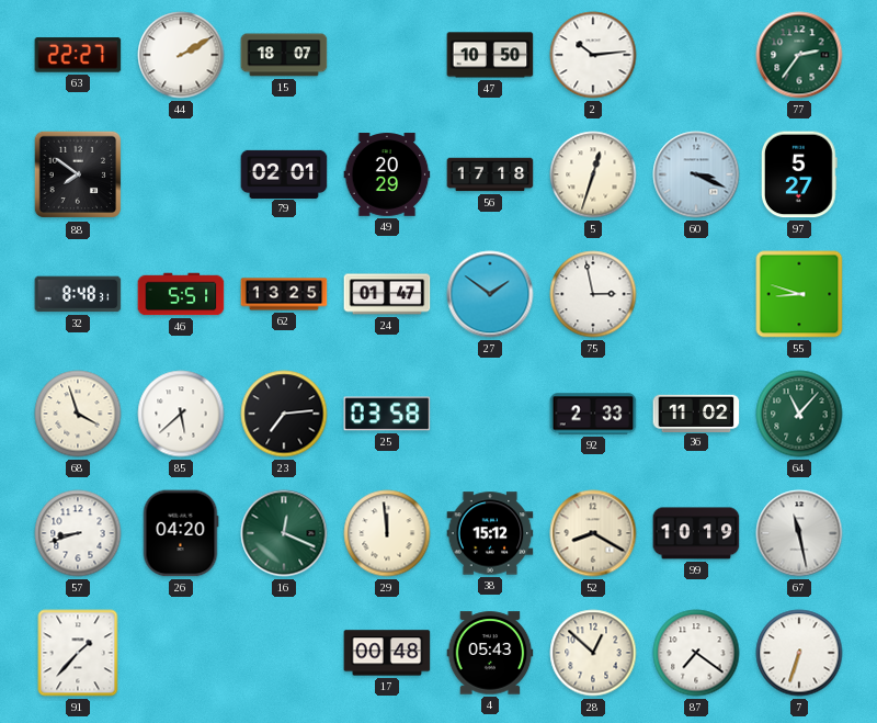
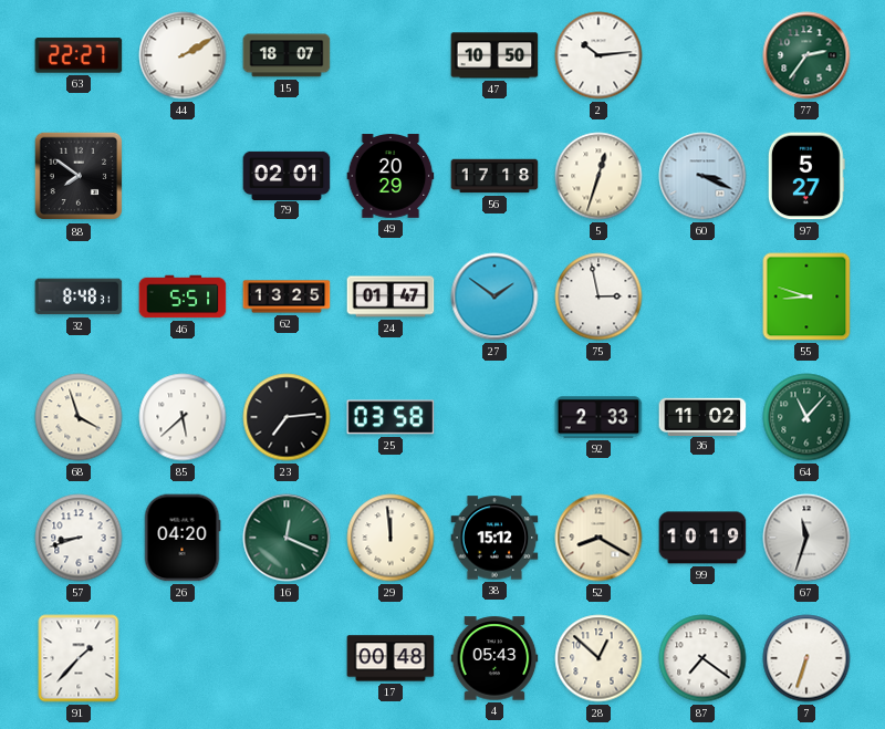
67: 11:28 -> 11:33
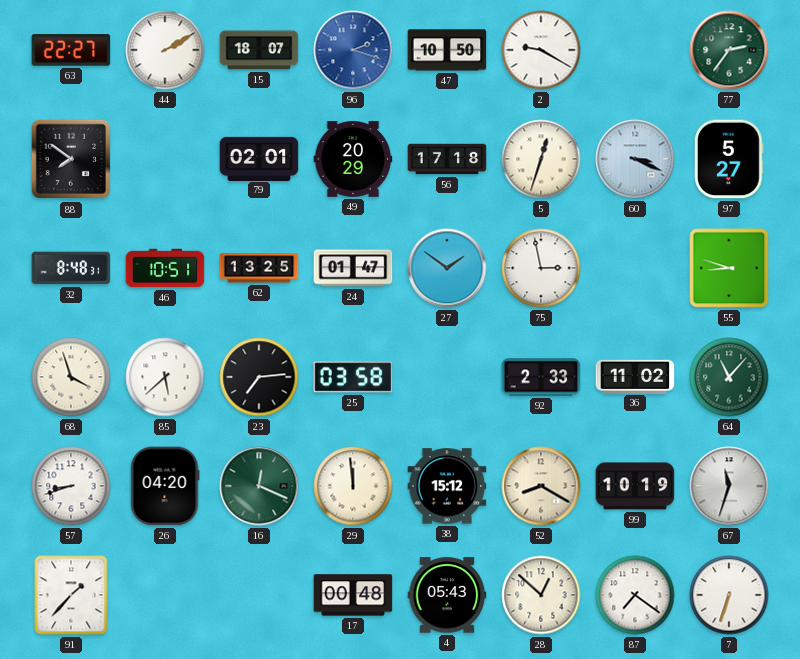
96: none -> 2:18
2: 10:14 -> 9:20
46: 5:51 -> 10:51
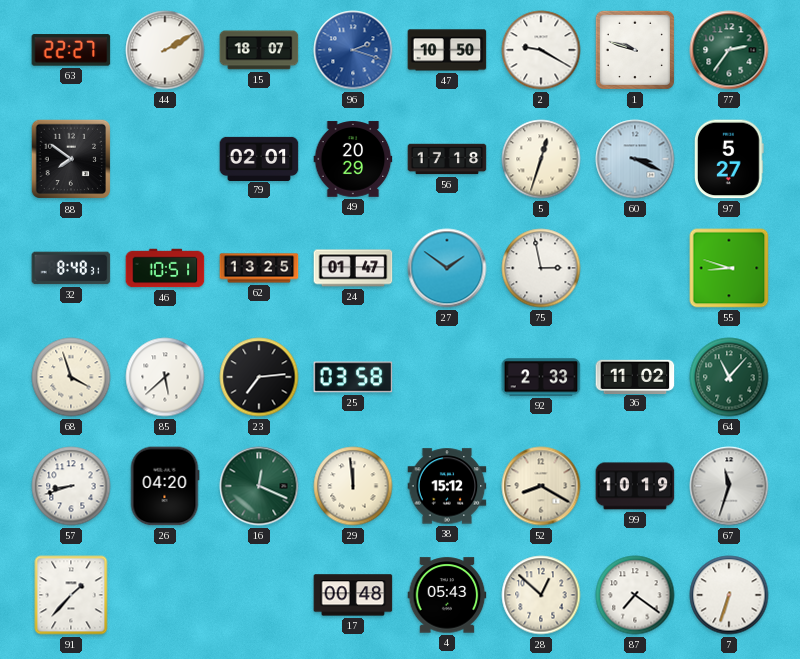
1: none -> 9:48
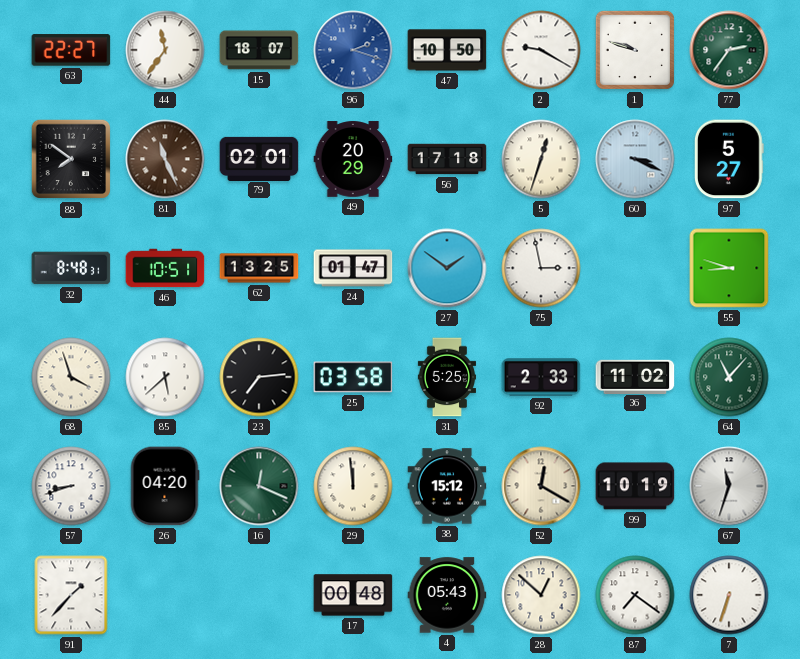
44: 2:10 -> 11:36
81: none -> 11:26
31: none -> 5:25
52: 8:20 -> 12:20
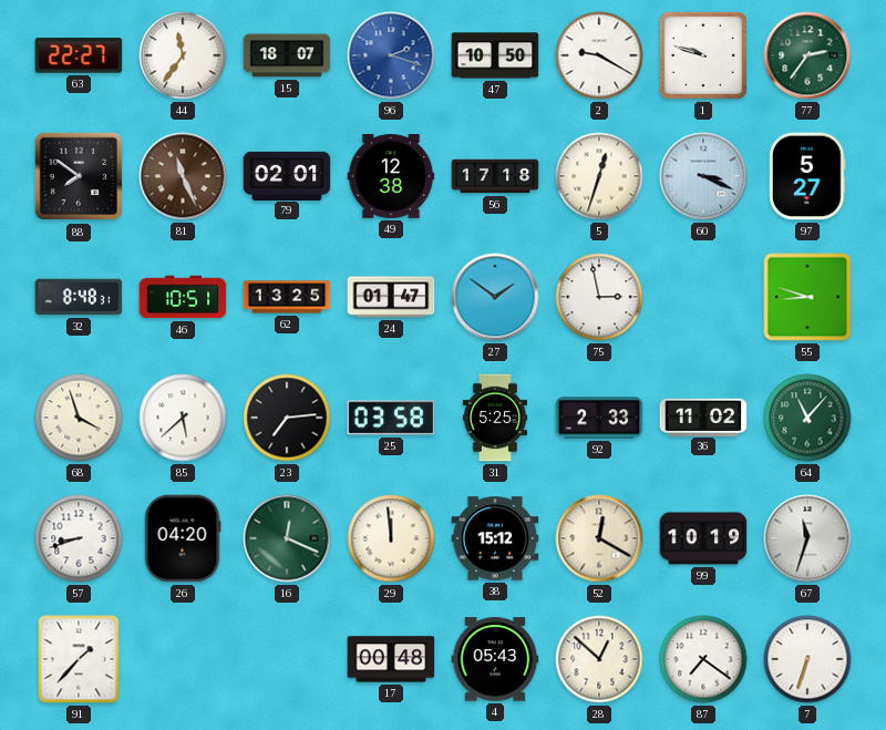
49: 20:29 -> 12:38
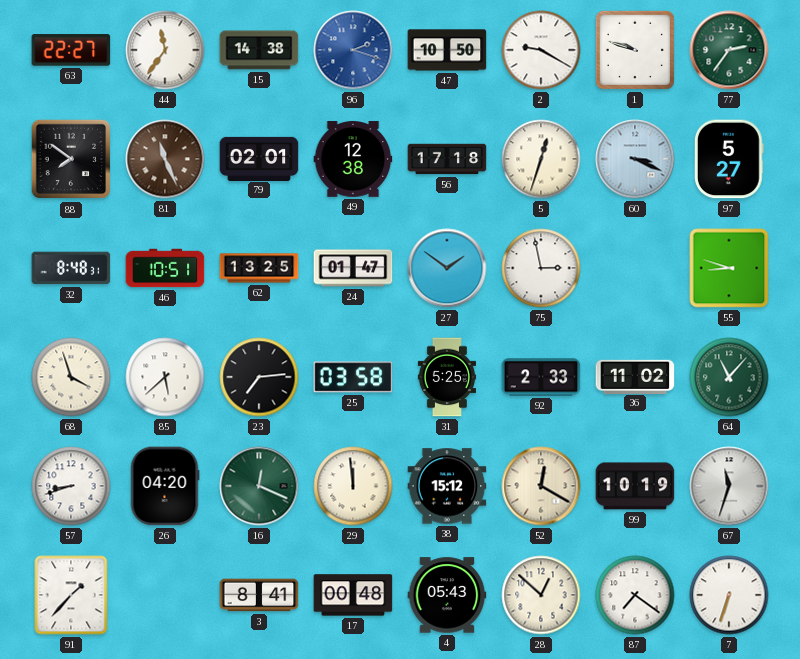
15: 18:07 -> 14:38
3: none -> 8:41
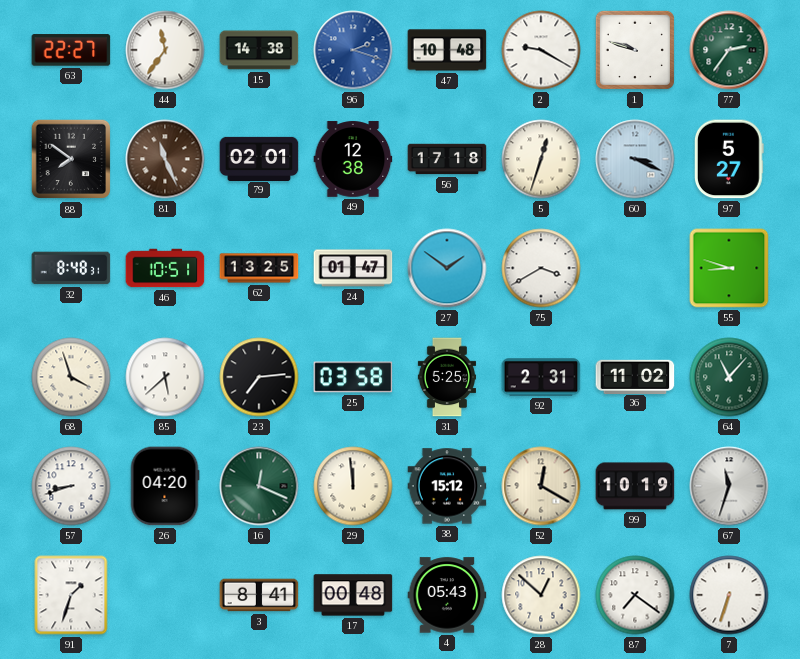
47: 10:50 -> 10:48
75: 2:58 -> 3:40
92: 2:33 -> 2:31
91: 1:37 -> 1:33
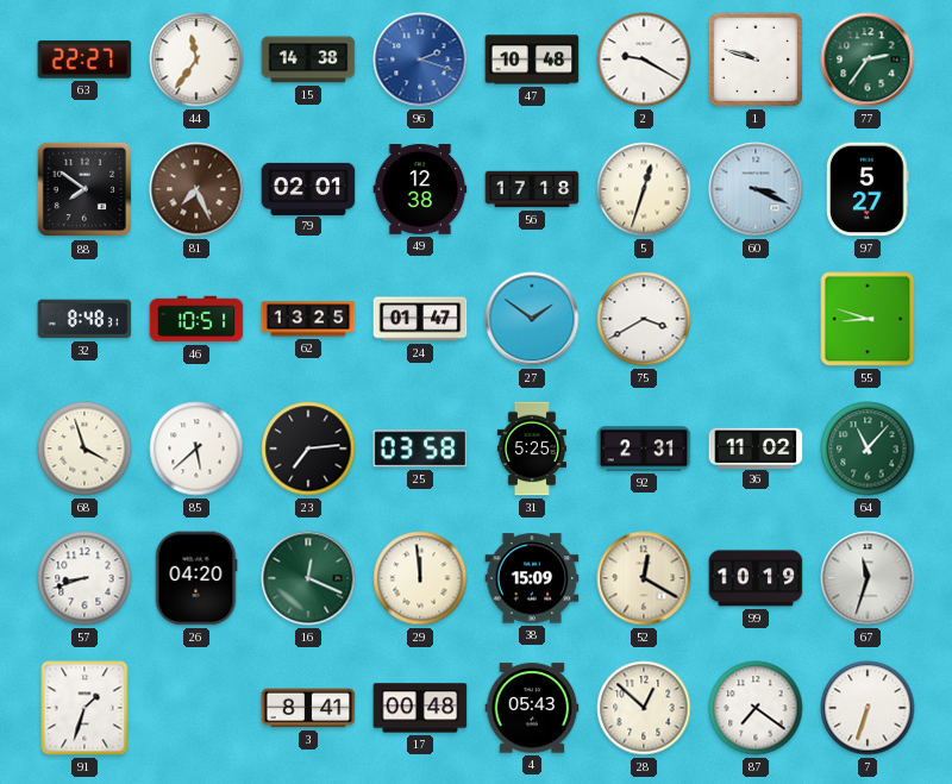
81: 11:26 -> 7:26
38: 15:12 -> 15:09
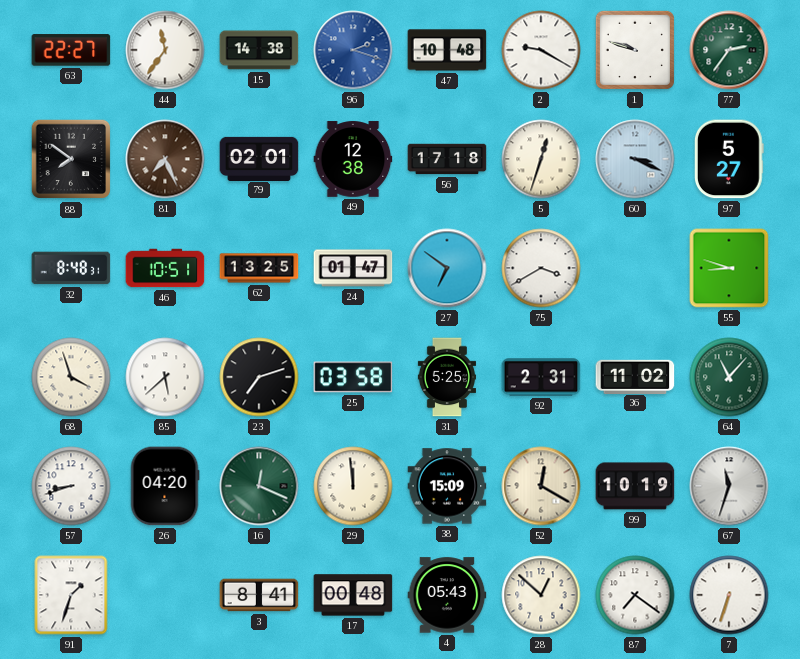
27: 1:51 -> 6:51
23: 7:14 -> 7:12
